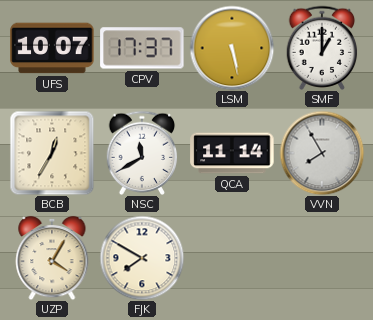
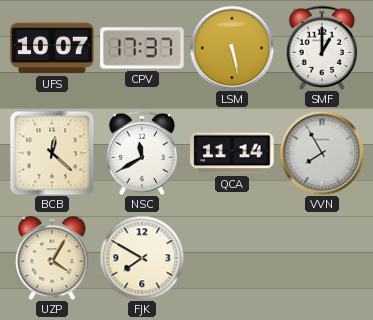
BCB: 12:35 -> 12:22
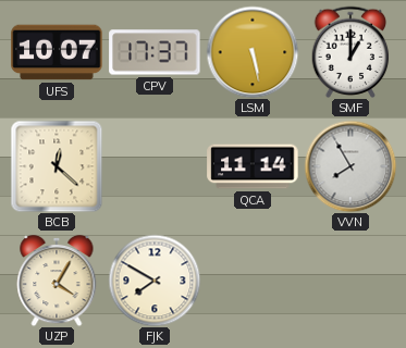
NSC: 11:40 -> none
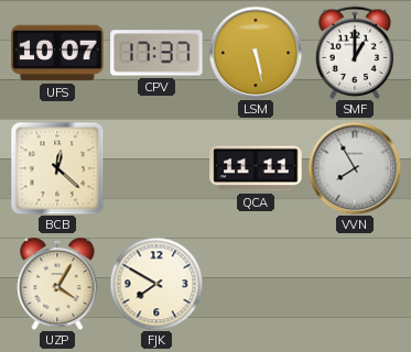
QCA: 11:14 -> 11:11
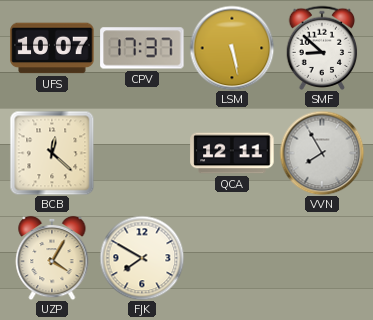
SMF: 1:00 -> 8:52
QCA: 11:11 -> 12:11
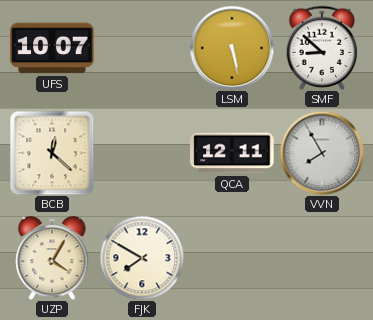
CPV: 17:37 -> none
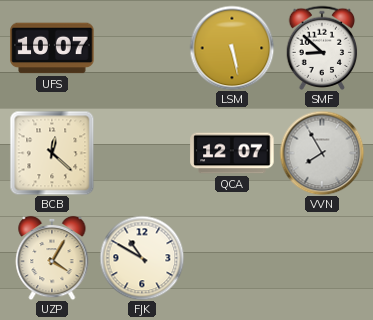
QCA: 12:11 -> 12:07
FJK: 7:50 -> 10:50
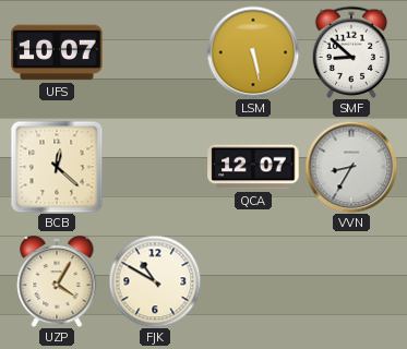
VVN: 7:55 -> 8:35
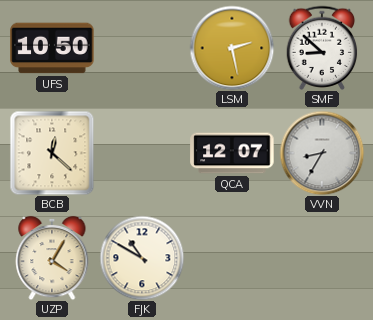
UFS: 10:07 -> 10:50
LSM: 5:28 -> 2:28
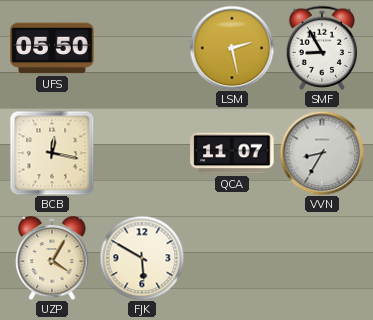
UFS: 10:50 -> 05:50
SMF: 8:52 -> 8:55
BCB: 12:22 -> 12:17
QCA: 12:07 -> 11:07
FJK: 10:50 -> 5:50
